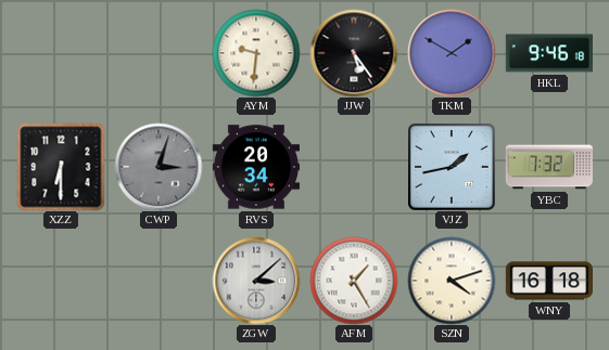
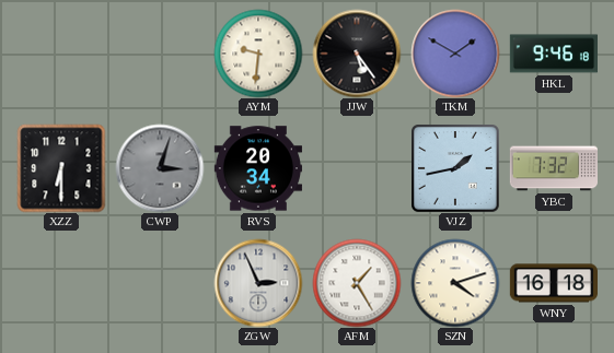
ZGW: 3:08 -> 2:56
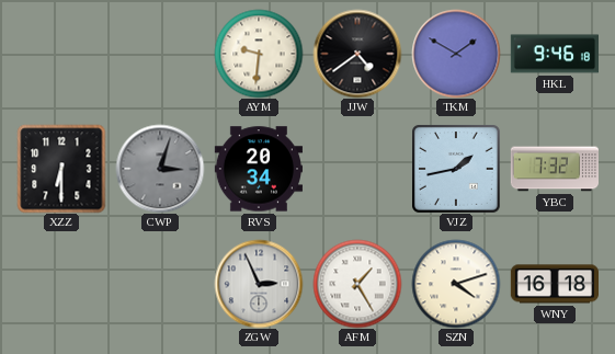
JJW: 5:24 -> 4:39
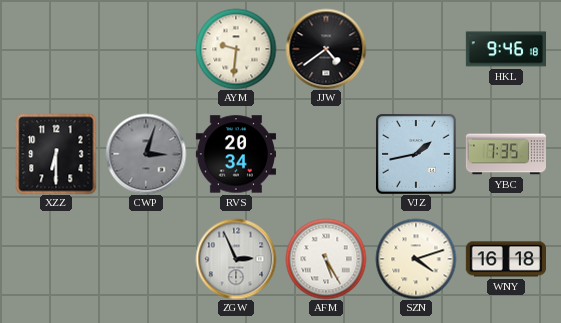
TKM: 1:50 -> none
YBC: 7:32 -> 7:35
AFM: 1:25 -> 5:25
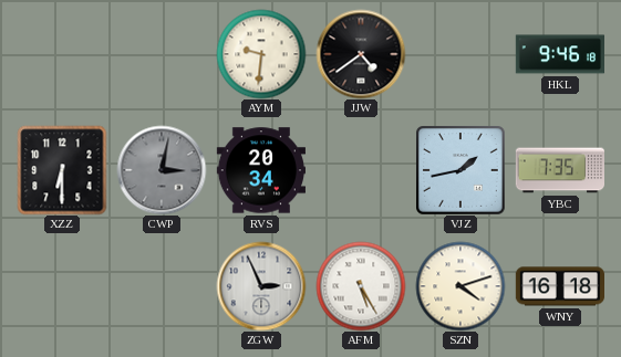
CWP: 3:03 -> 3:02
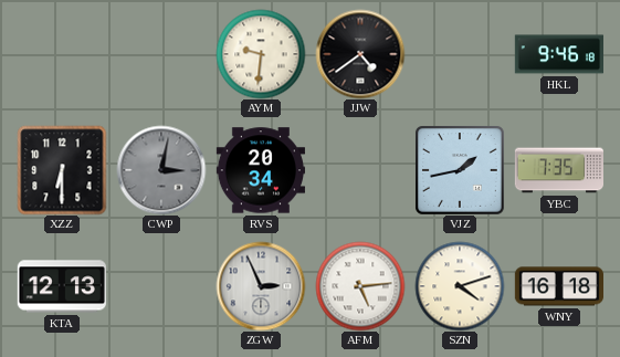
KTA: none -> 12:13
AFM: 5:25 -> 5:14
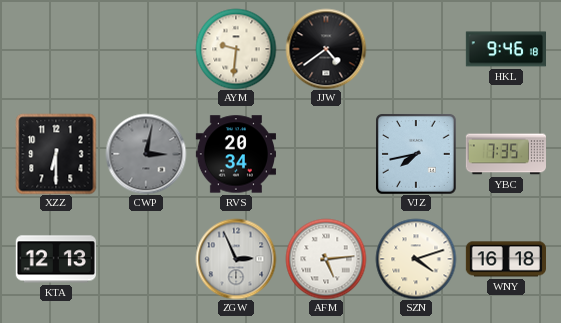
VJZ: 1:43 -> 7:43
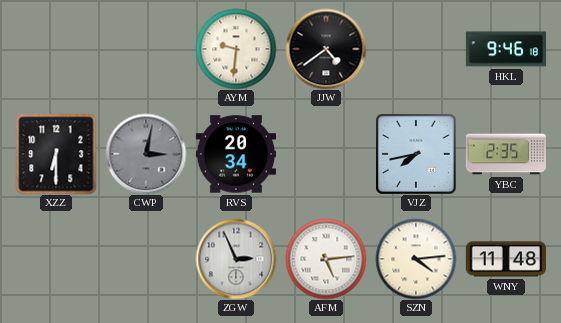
YBC: 7:35 -> 2:35
KTA: 12:13 -> none
SZN: 4:12 -> 4:14
WNY: 16:18 -> 11:48
